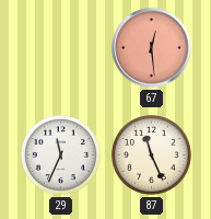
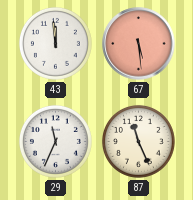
43: none -> 11:59
67: 12:29 -> 5:29
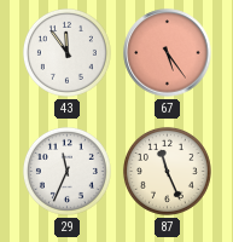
43: 11:59 -> 11:54
67: 5:29 -> 5:24
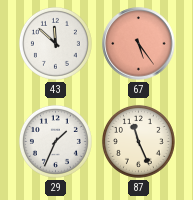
43: 11:54 -> 11:52
29: 11:34 -> 1:34
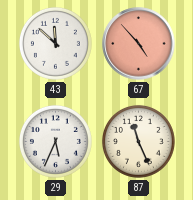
67: 5:24 -> 4:53
29: 1:34 -> 5:34
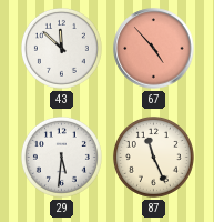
29: 5:34 -> 5:31
